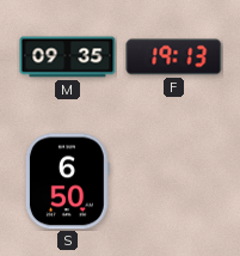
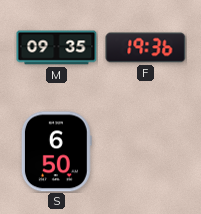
F: 19:13 -> 19:36
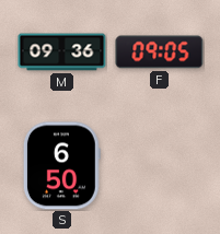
M: 09:35 -> 09:36
F: 19:36 -> 09:05
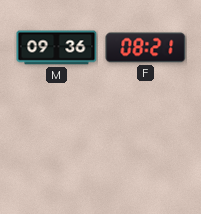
F: 09:05 -> 08:21
S: 6:50 -> none
